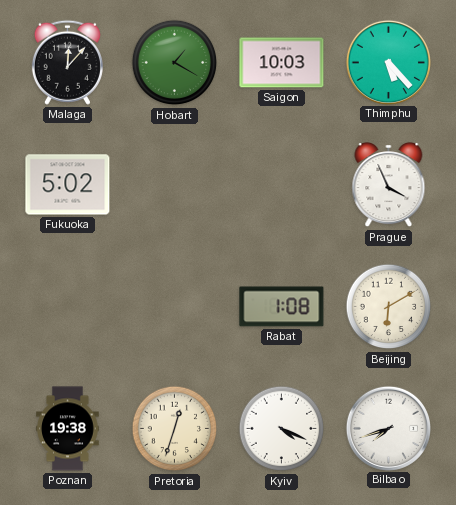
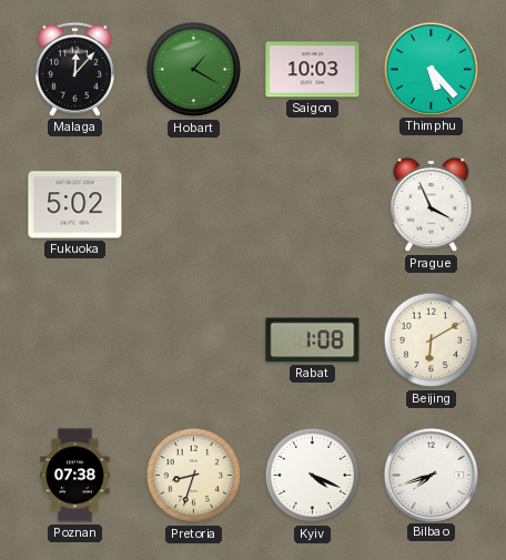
Poznan: 19:38 -> 07:38
Pretoria: 12:33 -> 8:33
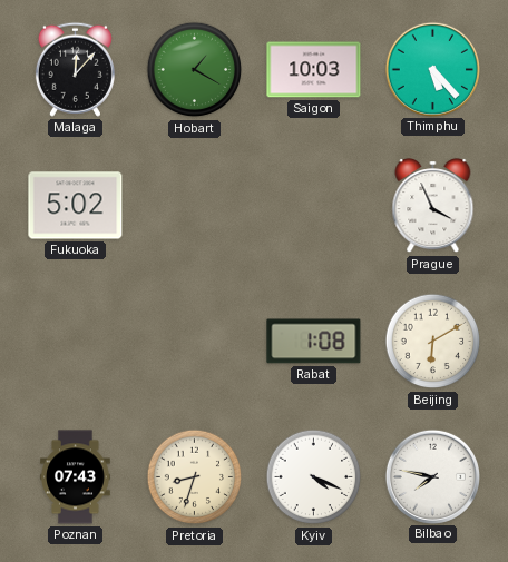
Poznan: 07:38 -> 07:43
Bilbao: 7:42 -> 7:47
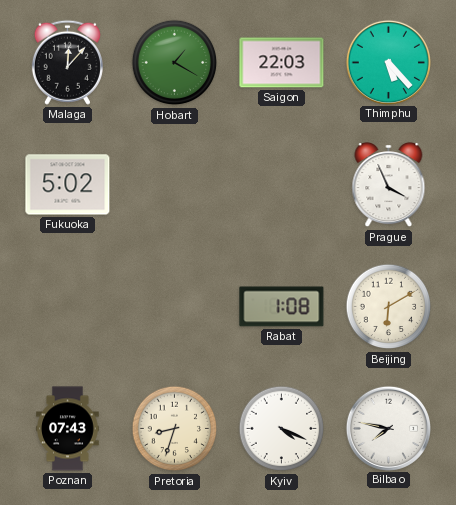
Saigon: 10:03 -> 22:03
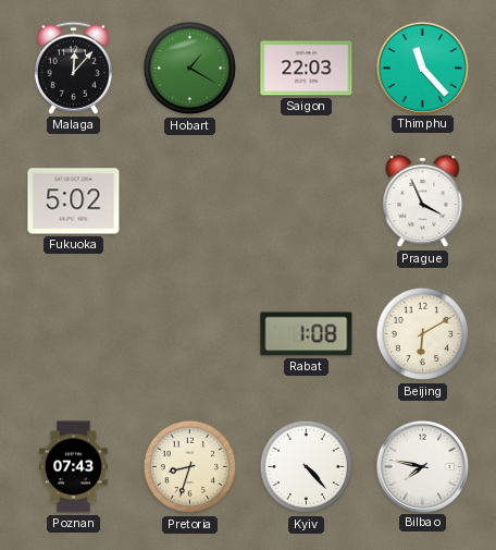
Thimphu: 5:23 -> 11:23
Kyiv: 4:19 -> 4:23
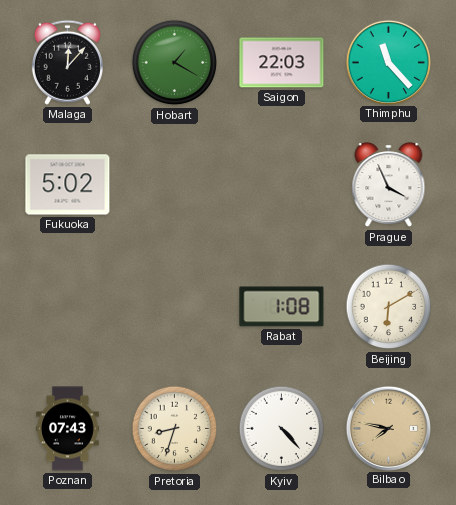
Bilbao dial: white -> champagne
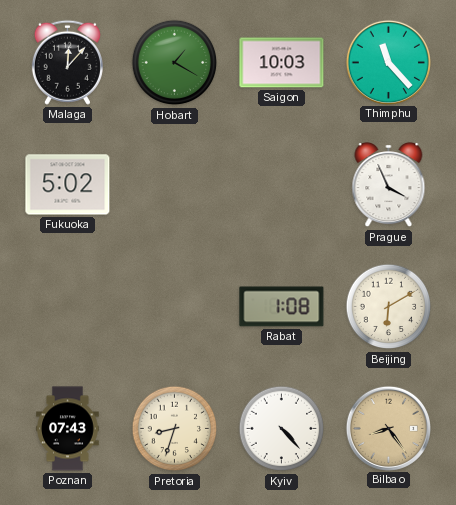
Saigon: 22:03 -> 10:03
Bilbao: 7:47 -> 8:24
